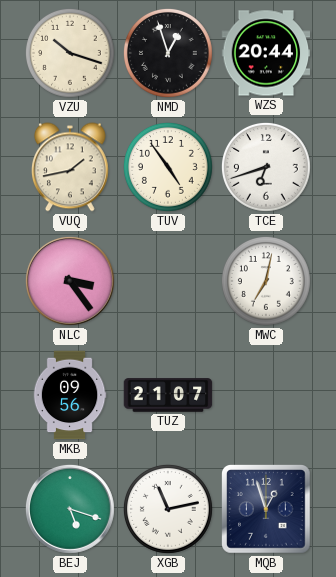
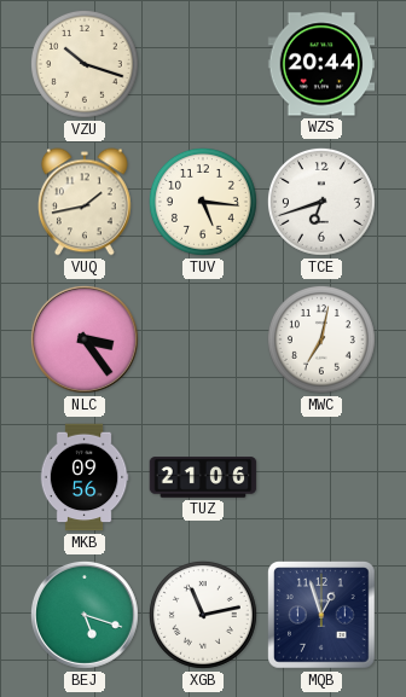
NMD: 12:57 -> none
TUV: 4:54 -> 5:16
TUZ: 21:07 -> 21:06
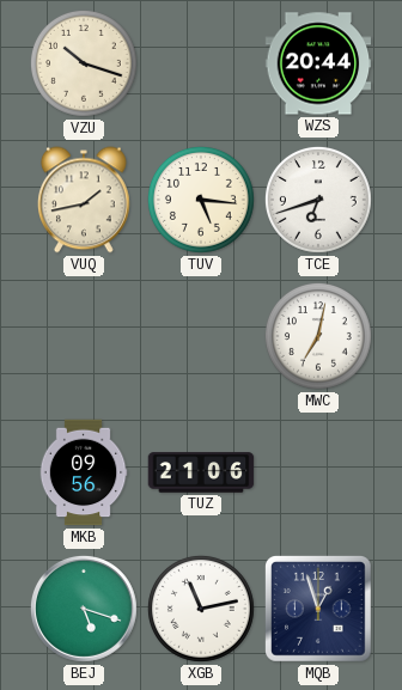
NLC: 3:24 -> none
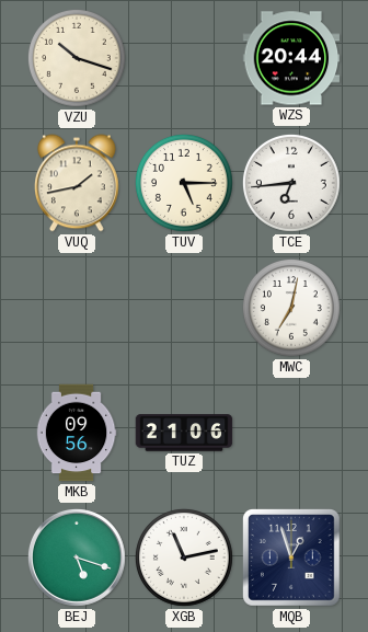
TUV: 5:16 -> 5:15
TCE: 6:42 -> 6:44
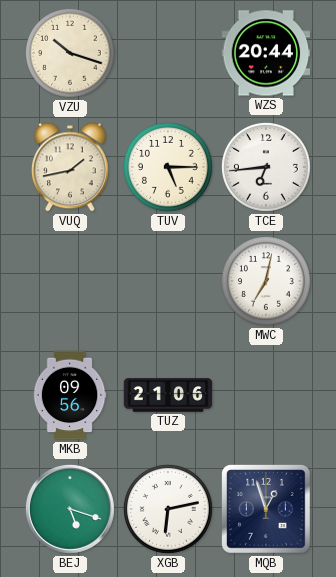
XGB: 11:13 -> 6:13
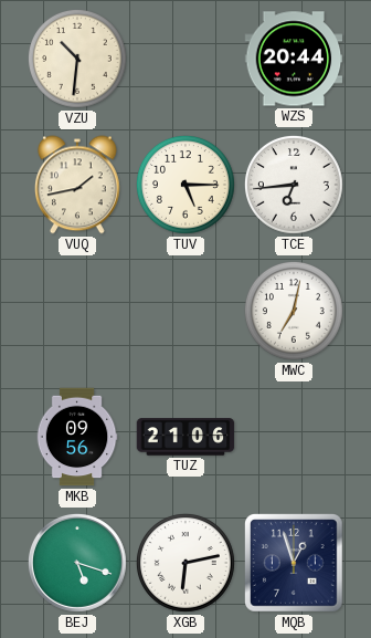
VZU: 10:18 -> 10:31
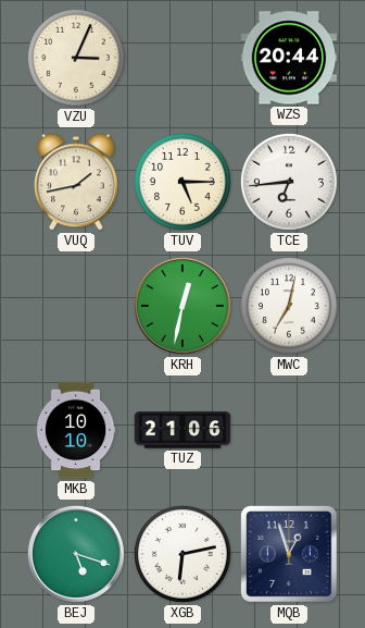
VZU: 10:31 -> 3:04
KRH: none -> 12:32
MKB: 09:56 -> 10:10
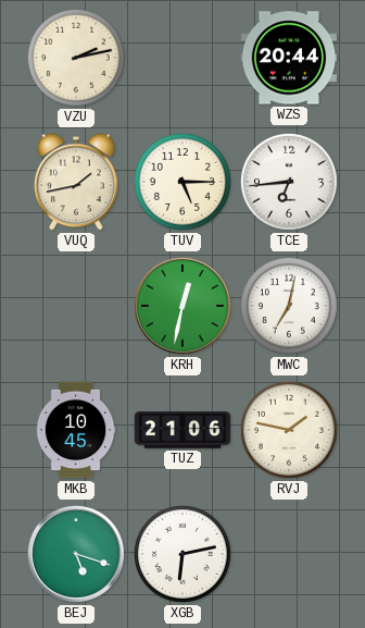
VZU: 3:04 -> 2:13
MKB: 10:10 -> 10:45
RVJ: none -> 1:47
MQB: 12:57 -> none
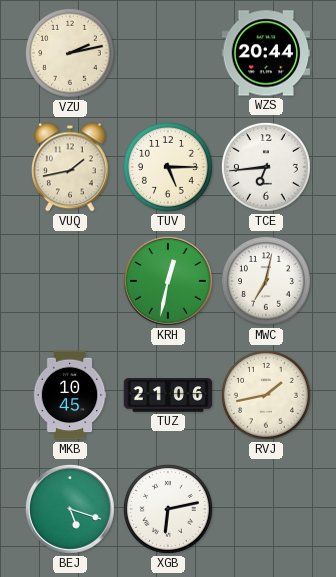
RVJ: 1:47 -> 1:43
